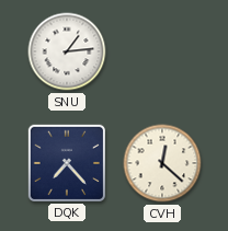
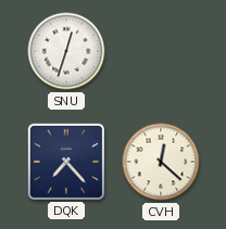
SNU: 1:14 -> 12:33
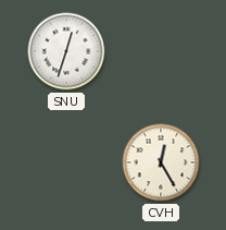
DQK: 7:23 -> none
CVH: 12:22 -> 12:25
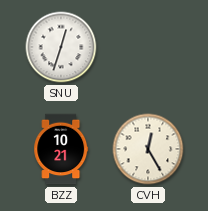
BZZ: none -> 10:21
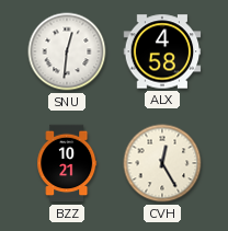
SNU: 12:33 -> 12:31
ALX: none -> 4:58
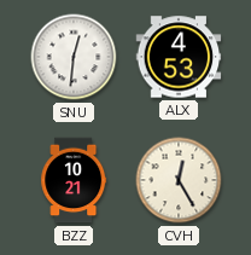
ALX: 4:58 -> 4:53
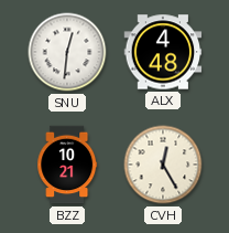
ALX: 4:53 -> 4:48
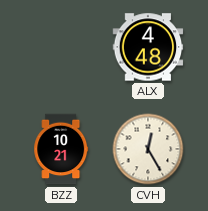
SNU: 12:31 -> none
